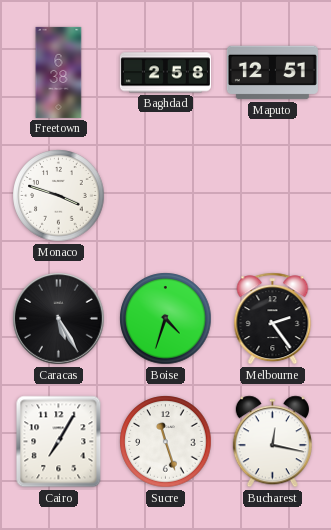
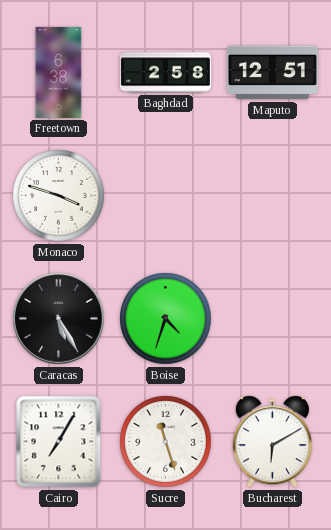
Melbourne: 2:24 -> none
Bucharest: 12:17 -> 6:10
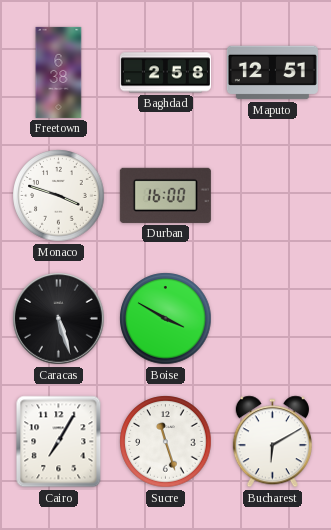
Durban: none -> 16:00
Caracas: 5:25 -> 5:27
Boise: 4:33 -> 3:50
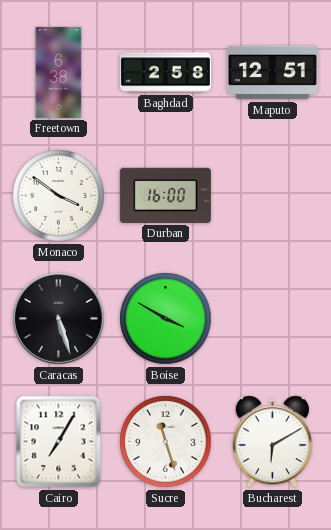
Monaco: 3:48 -> 3:51
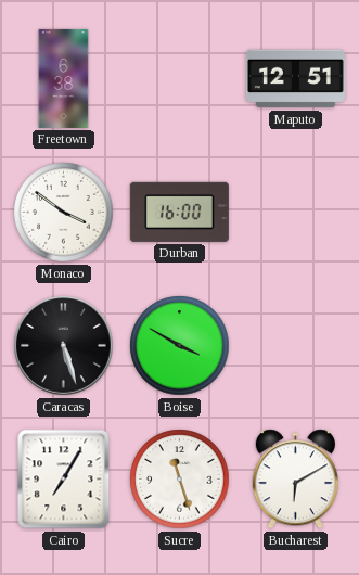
Baghdad: 2:58 -> none
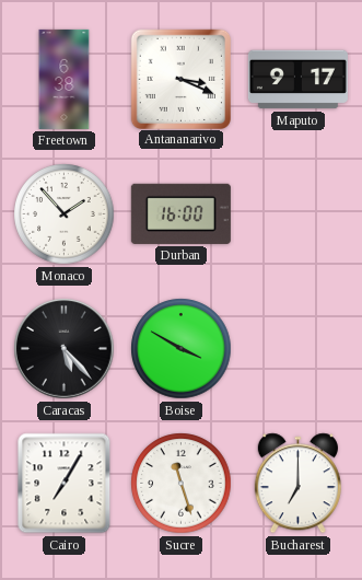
Antananarivo: none -> 3:19
Maputo: 12:51 -> 9:17
Monaco: 3:51 -> 1:53
Caracas: 5:27 -> 5:23
Bucharest: 6:10 -> 7:00
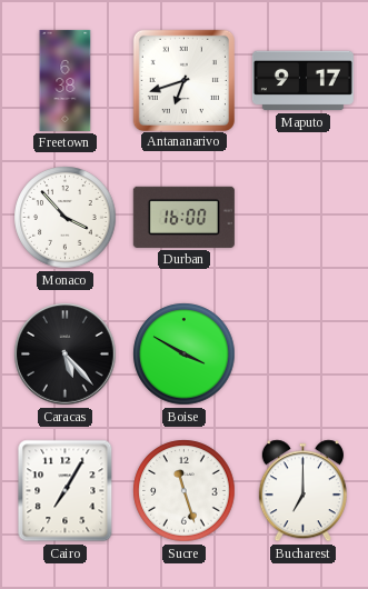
Antananarivo: 3:19 -> 6:42
Monaco: 1:53 -> 3:53
